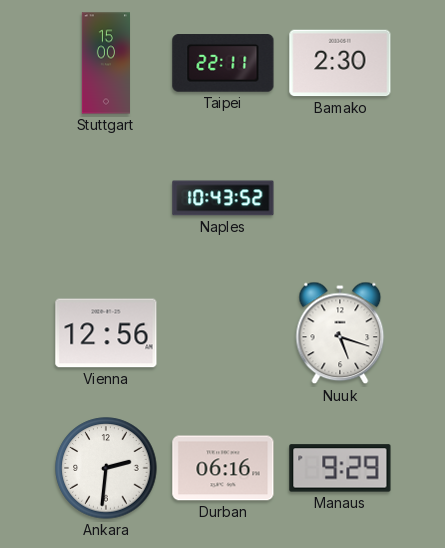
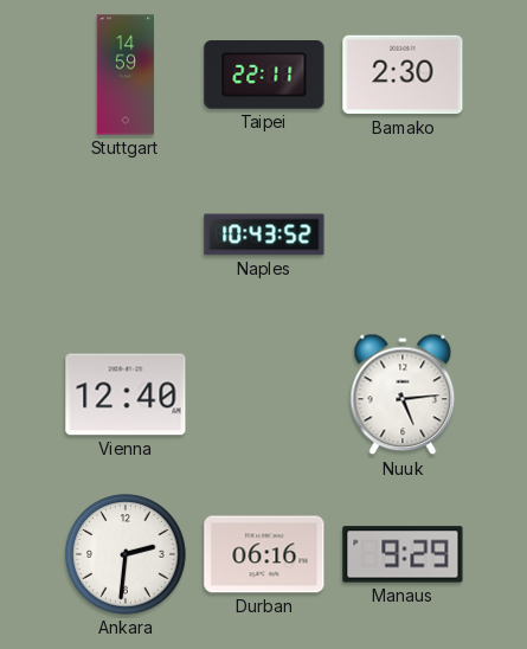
Stuttgart: 15:00 -> 14:59
Vienna: 12:56 -> 12:40
Nuuk: 5:18 -> 5:14
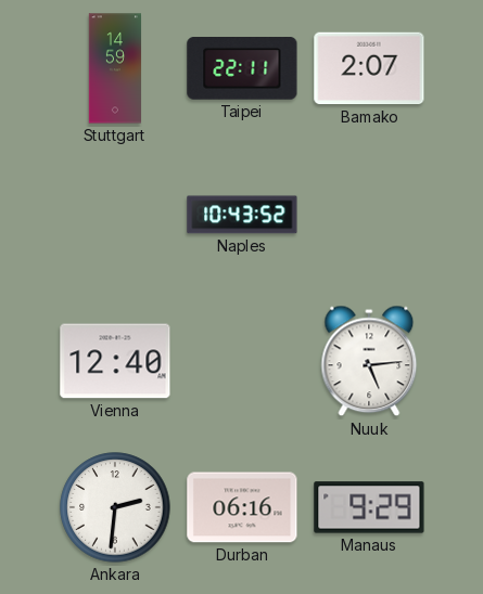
Bamako: 2:30 -> 2:07
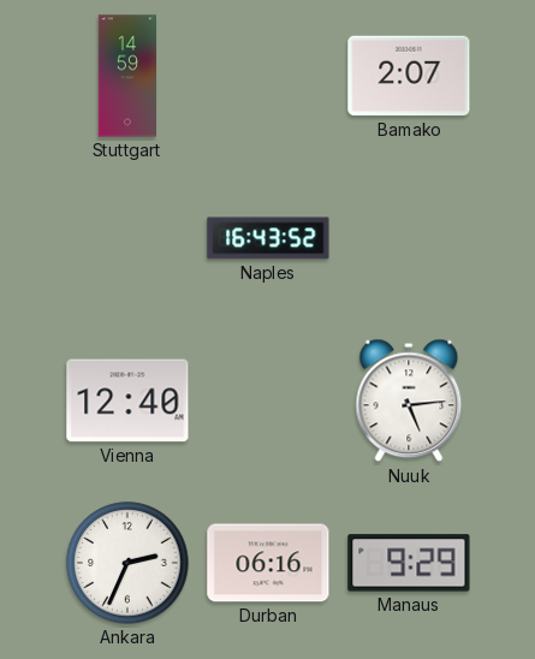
Taipei: 22:11 -> none
Naples: 10:43 -> 16:43
Ankara: 2:31 -> 2:34
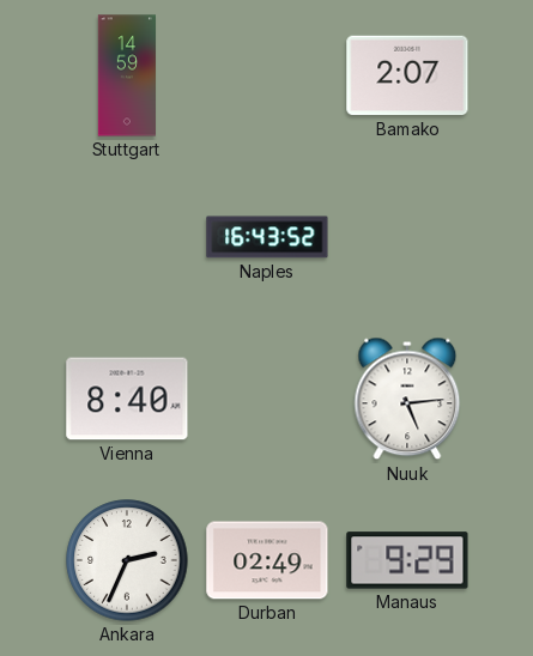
Vienna: 12:40 -> 8:40
Durban: 06:16 -> 02:49
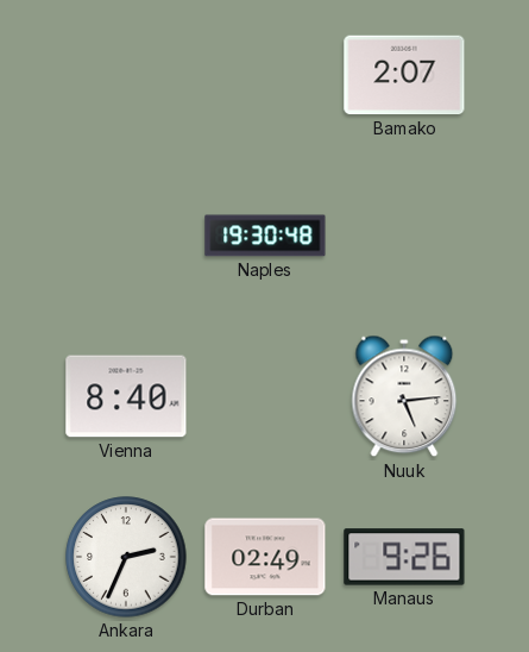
Stuttgart: 14:59 -> none
Naples: 16:43 -> 19:30
Manaus: 9:29 -> 9:26
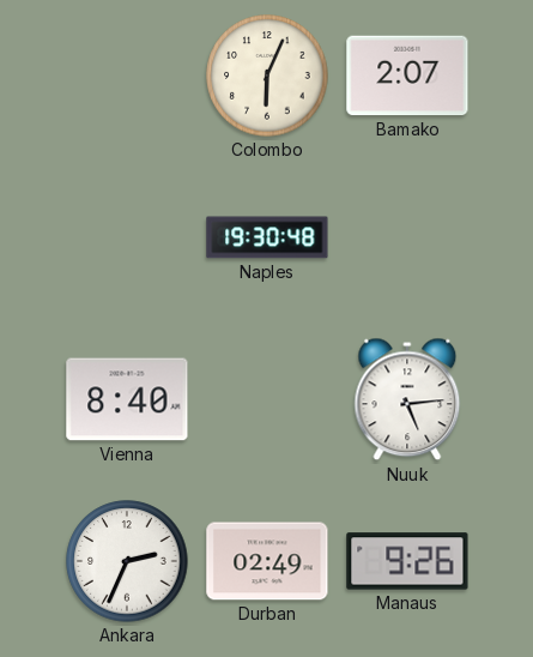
Colombo: none -> 6:04
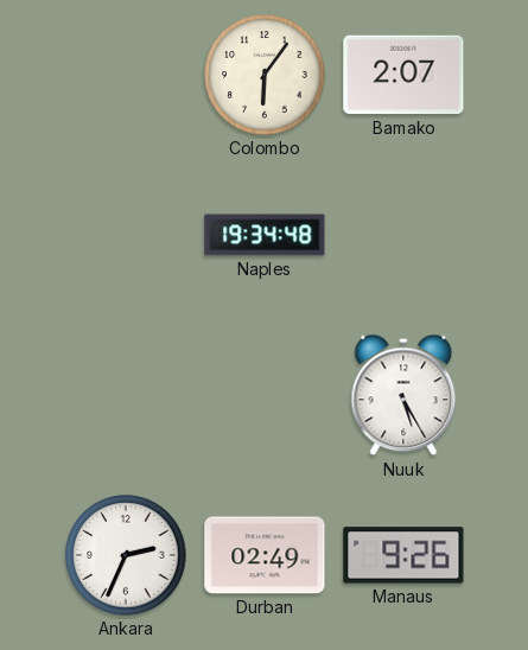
Colombo: 6:04 -> 6:06
Naples: 19:30 -> 19:34
Vienna: 8:40 -> none
Nuuk: 5:14 -> 5:25
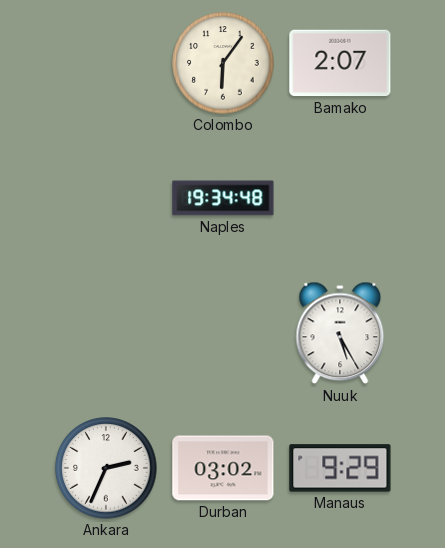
Durban: 02:49 -> 03:02
Manaus: 9:26 -> 9:29
